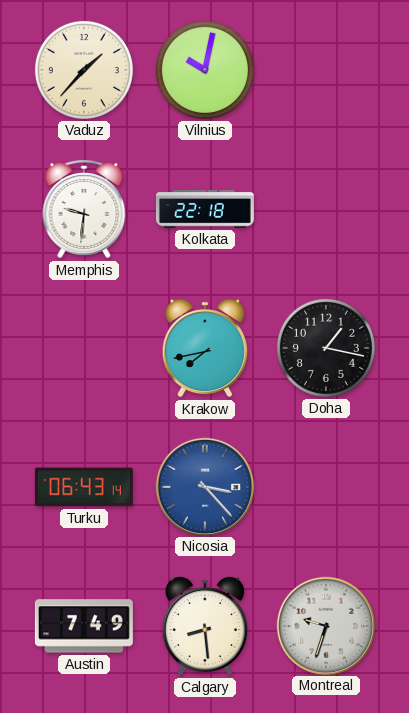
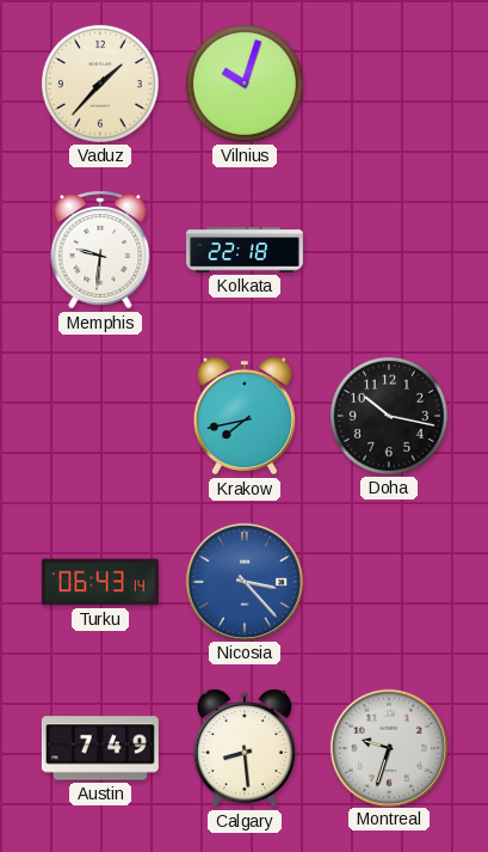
Vilnius: 10:02 -> 10:03
Doha: 1:17 -> 10:17
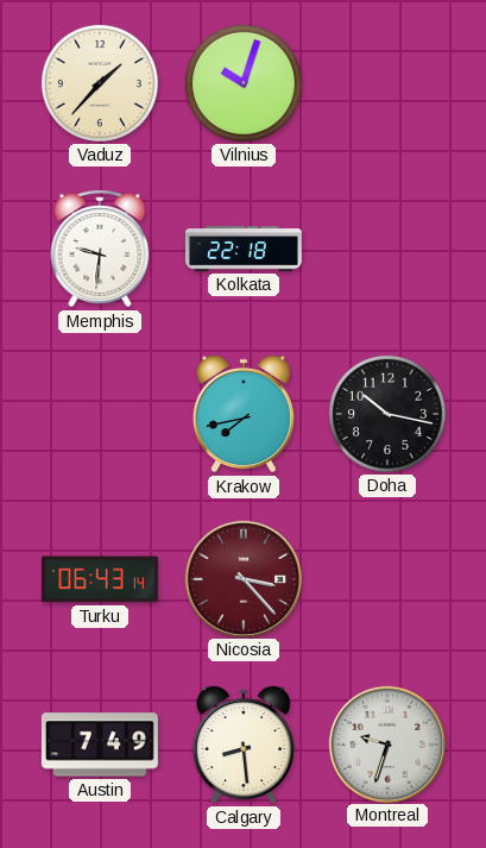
Nicosia dial: blue -> burgundy
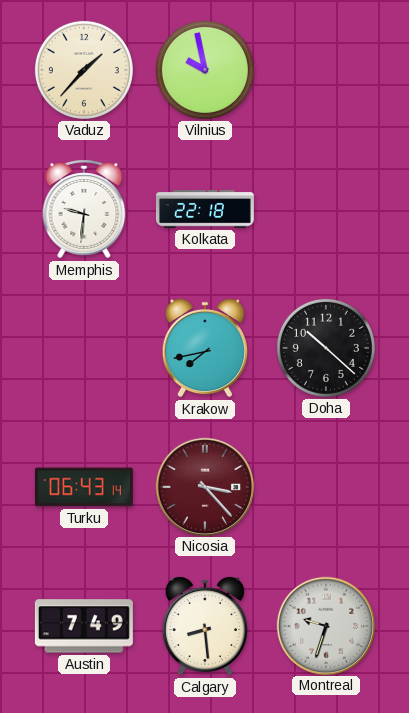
Vilnius: 10:03 -> 9:58
Doha: 10:17 -> 10:22
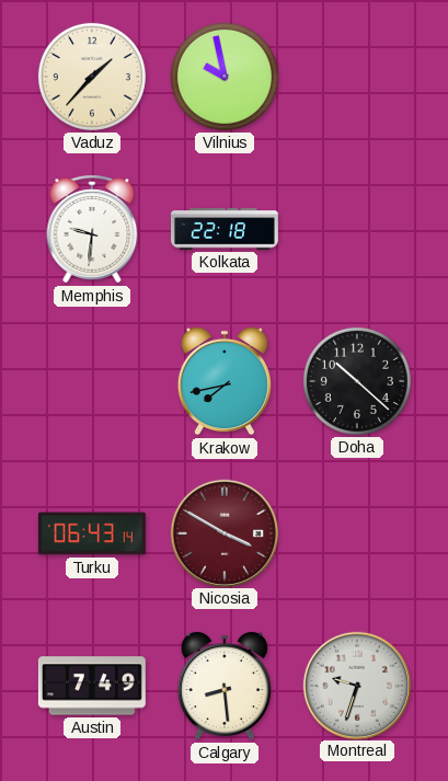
Nicosia: 3:23 -> 3:50
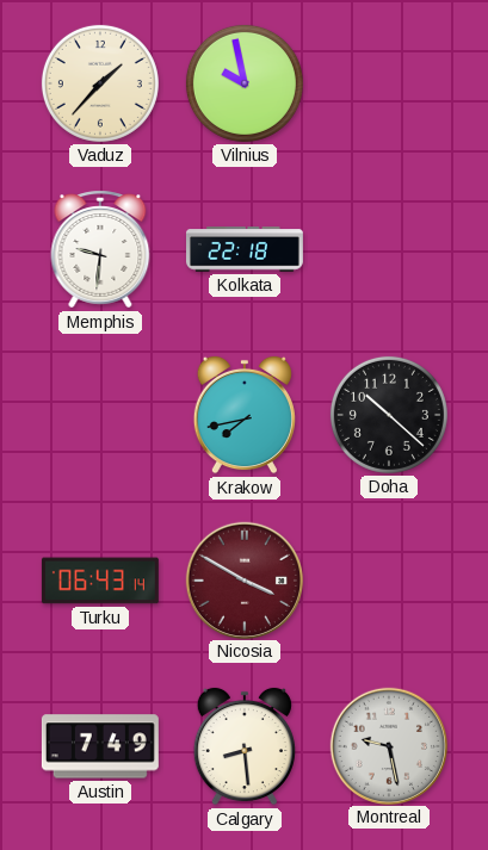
Montreal: 9:33 -> 9:28
